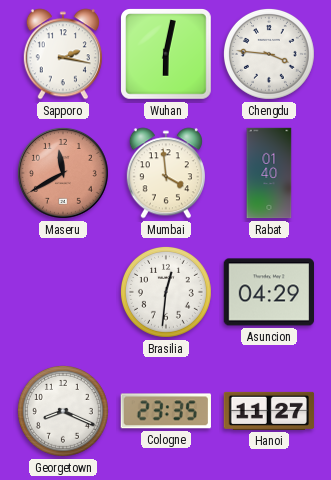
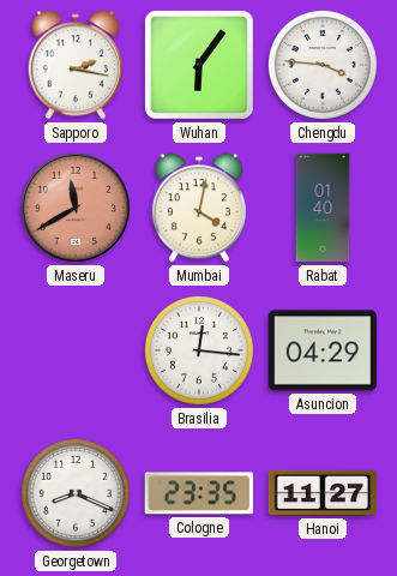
Wuhan: 6:02 -> 6:06
Mumbai: 3:59 -> 4:02
Brasilia: 12:31 -> 12:16
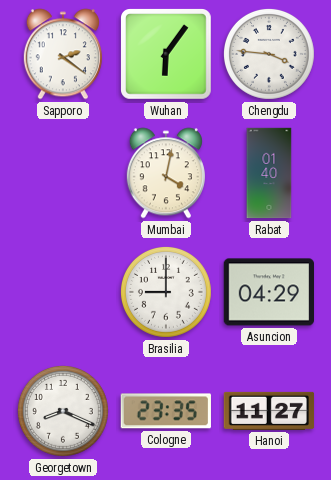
Sapporo: 2:17 -> 2:21
Maseru: 11:40 -> none
Brasilia: 12:16 -> 9:00
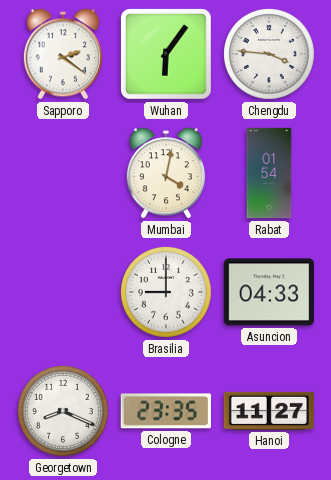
Rabat: 01:40 -> 01:54
Asuncion: 04:29 -> 04:33
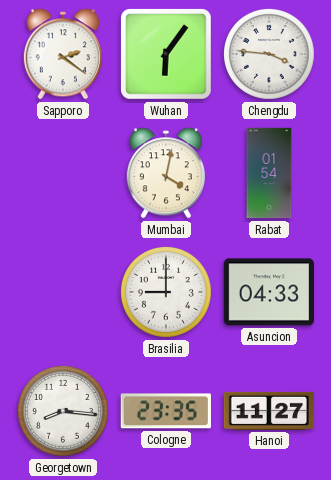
Georgetown: 8:19 -> 8:16
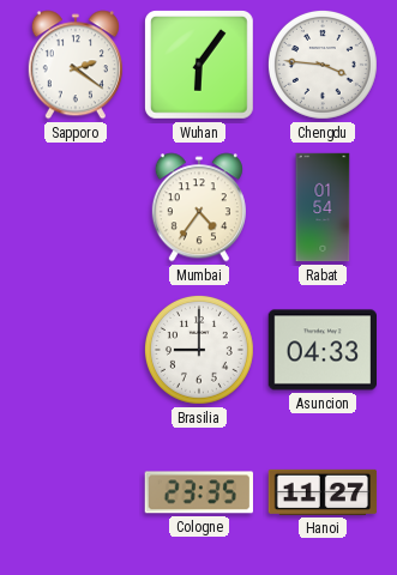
Mumbai: 4:02 -> 4:36
Georgetown: 8:16 -> none
